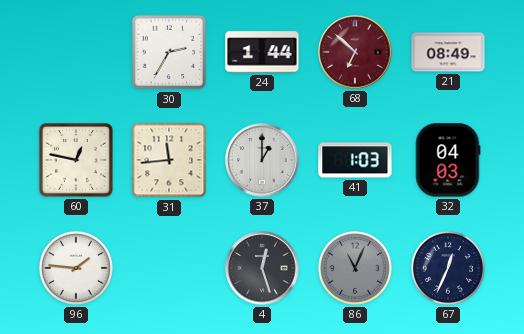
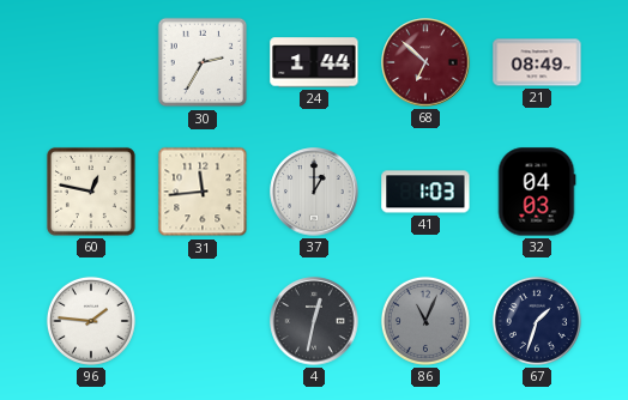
4: 12:27 -> 12:32
67: 12:34 -> 1:33
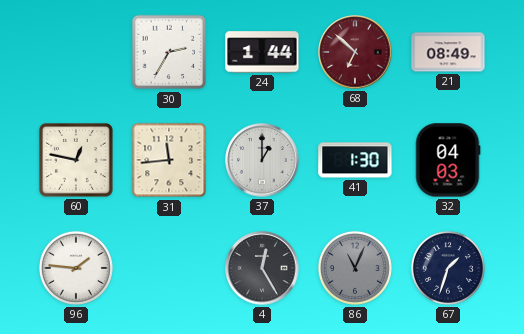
41: 1:03 -> 1:30
4: 12:32 -> 12:25
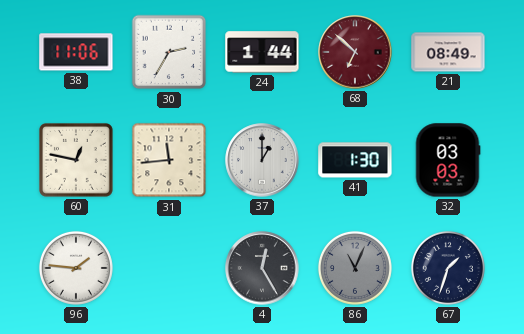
38: none -> 11:06
32: 04:03 -> 03:03
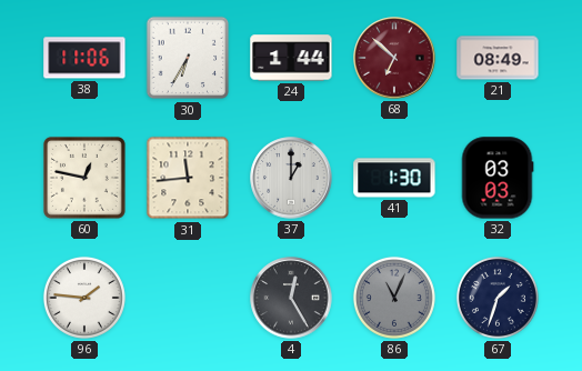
30: 2:35 -> 6:35
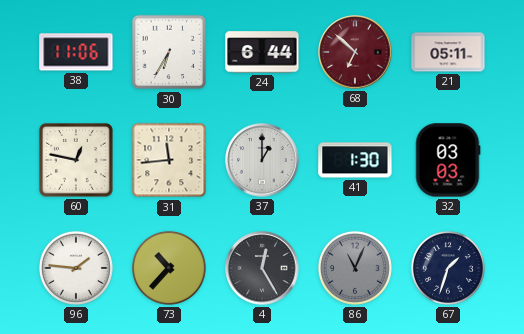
24: 1:44 -> 6:44
21: 08:49 -> 05:11
73: none -> 10:37
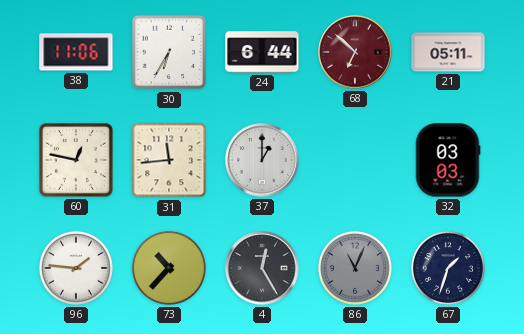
41: 1:30 -> none
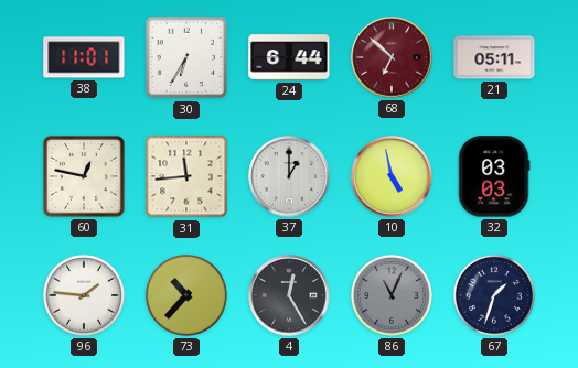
38: 11:06 -> 11:01
10: none -> 4:58
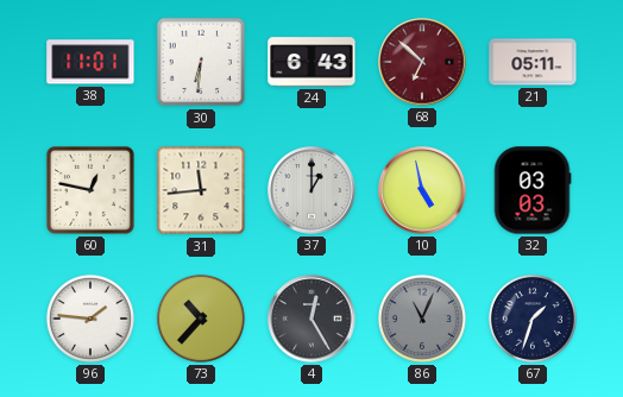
30: 6:35 -> 6:31
24: 6:44 -> 6:43
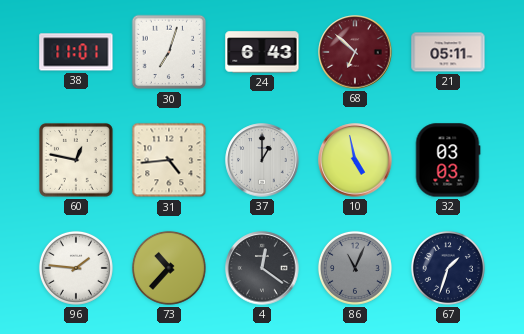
30: 6:31 -> 7:03
31: 11:44 -> 4:44
4: 12:25 -> 12:21
